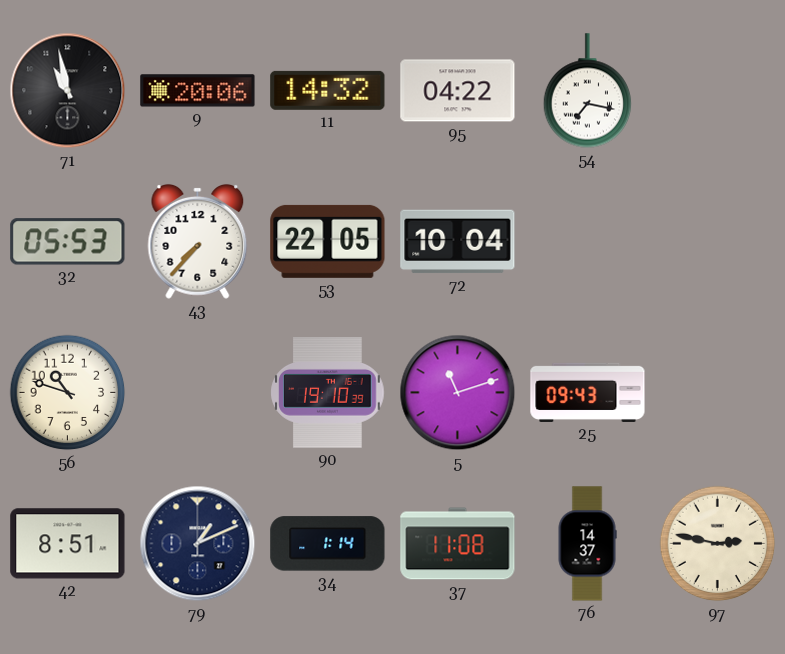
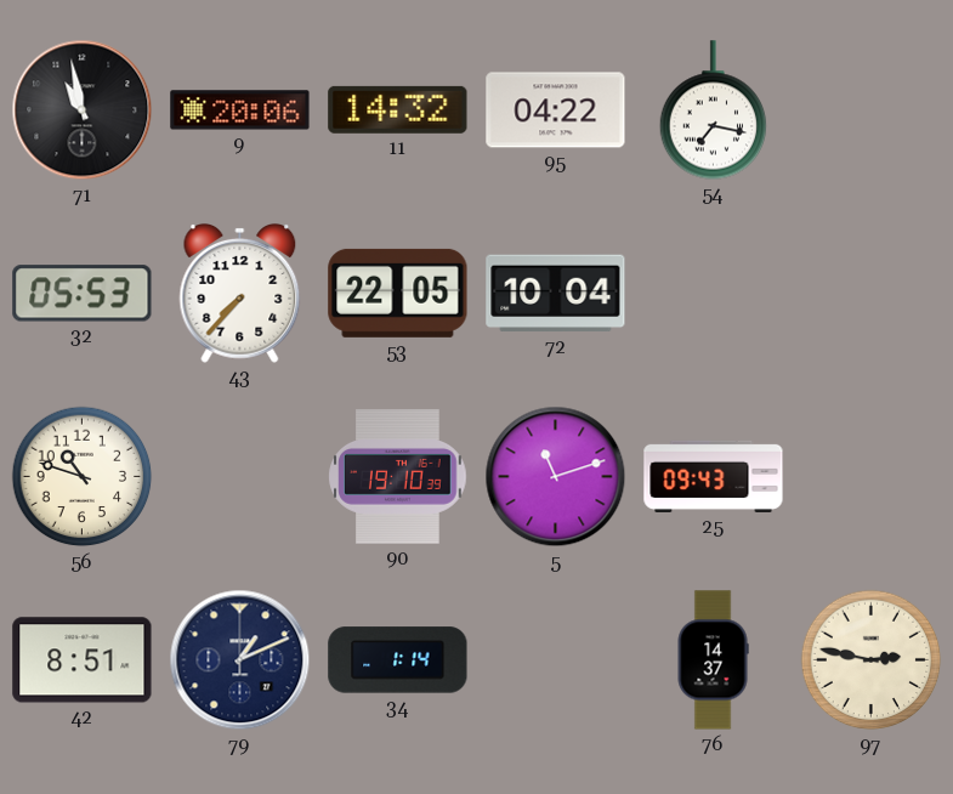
37: 11:08 -> none
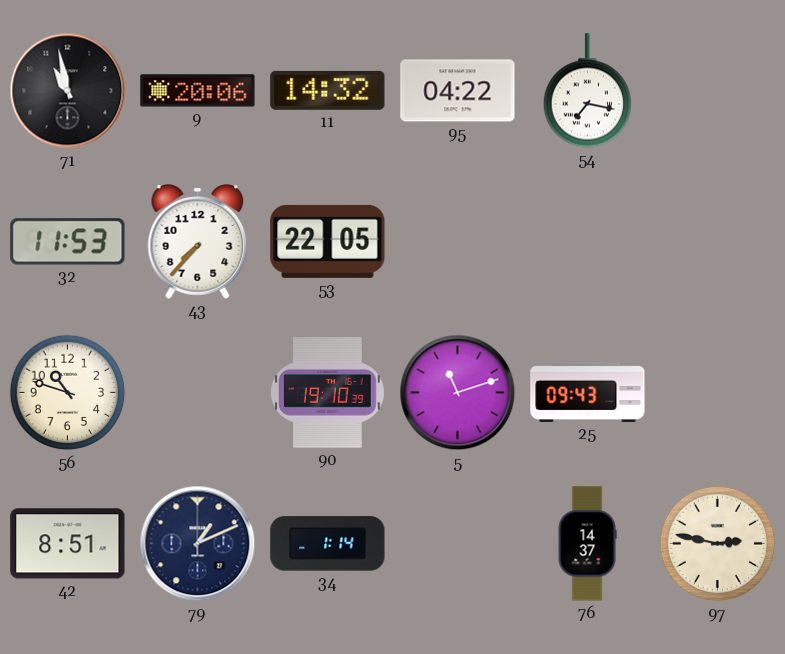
32: 05:53 -> 11:53
72: 10:04 -> none
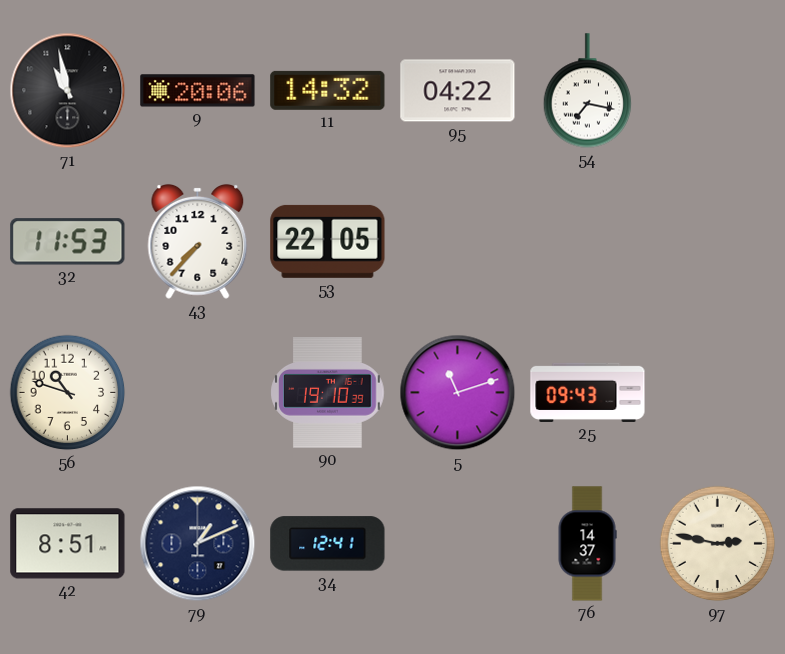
34: 1:14 -> 12:41
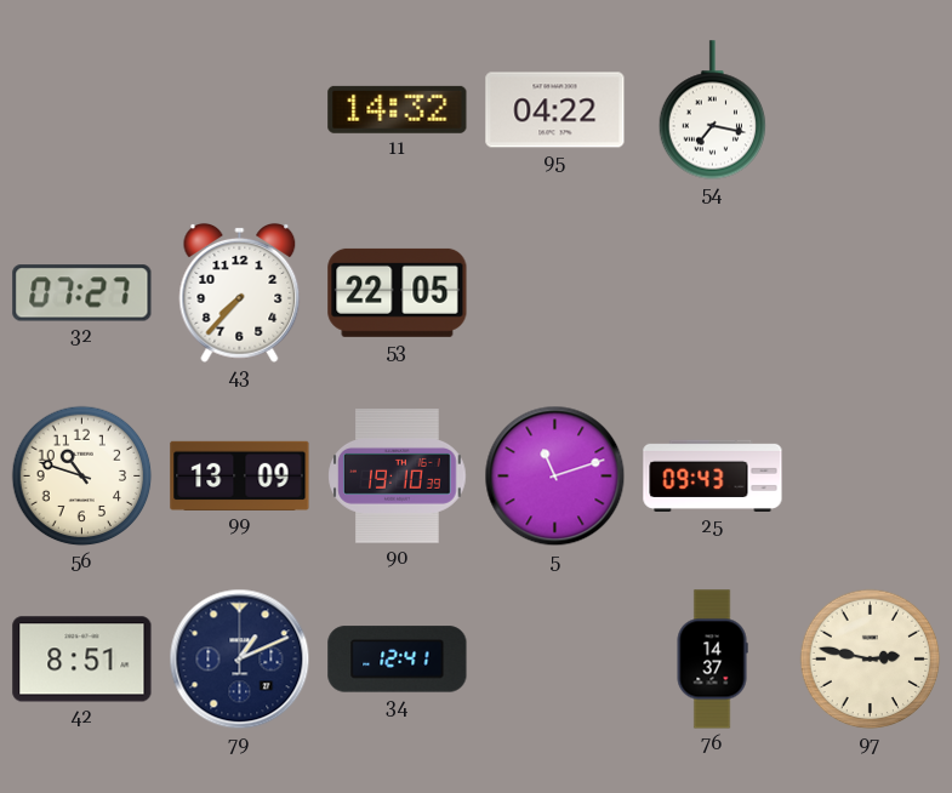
71: 10:58 -> none
9: 20:06 -> none
32: 11:53 -> 07:27
99: none -> 13:09
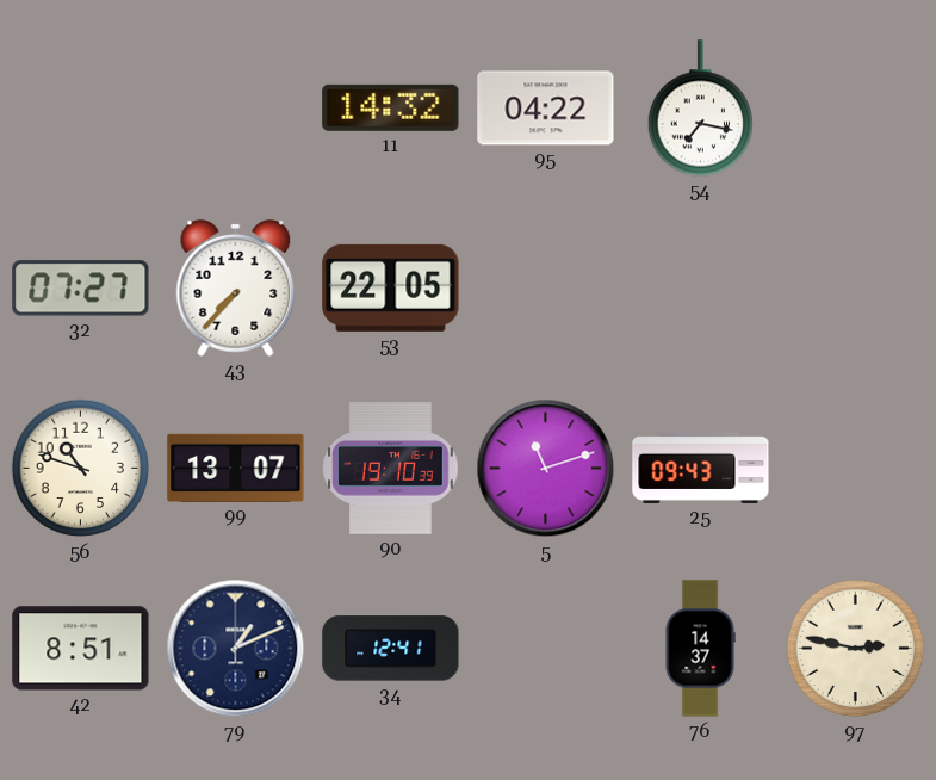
99: 13:09 -> 13:07
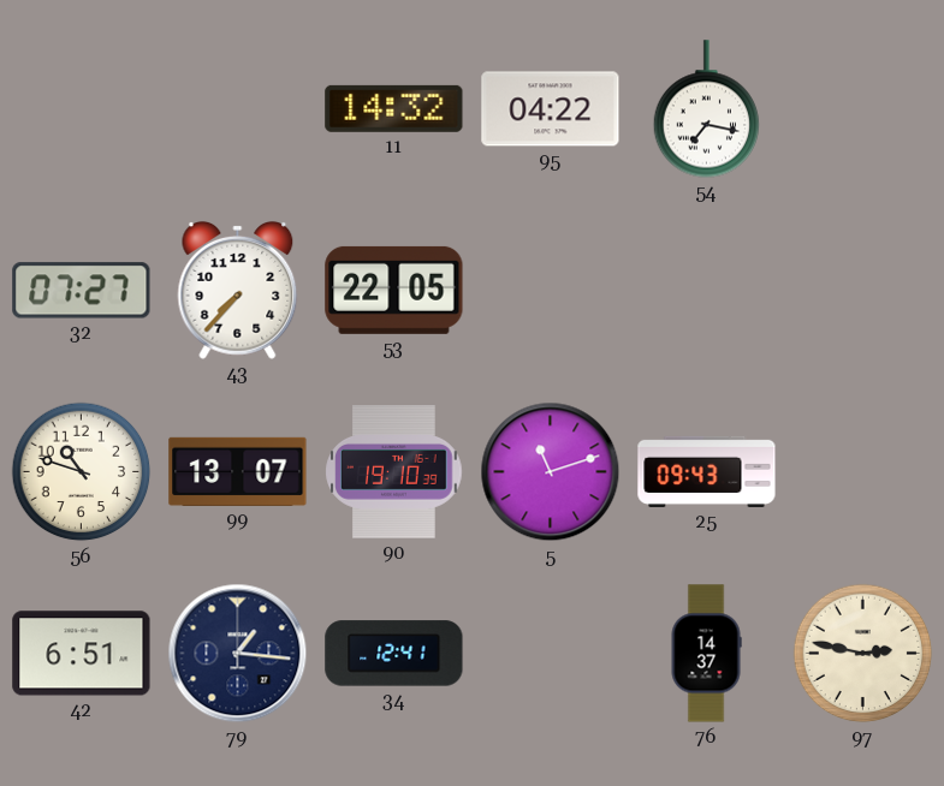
42: 8:51 -> 6:51
79: 1:11 -> 1:16
